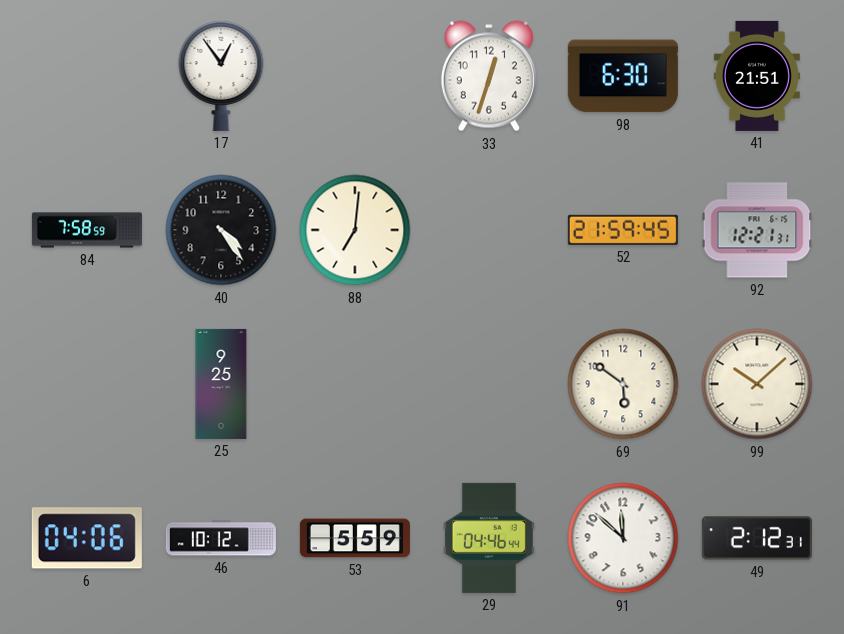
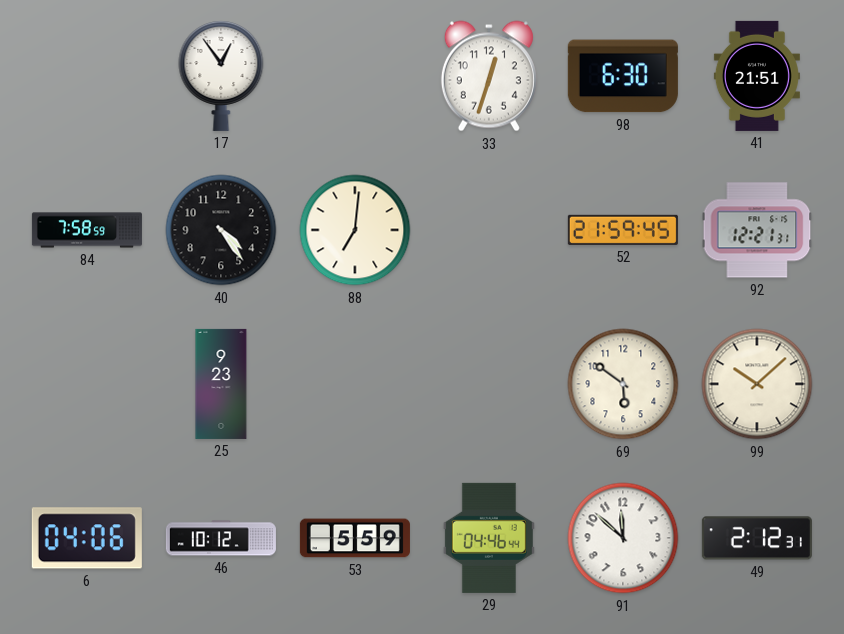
25: 9:25 -> 9:23
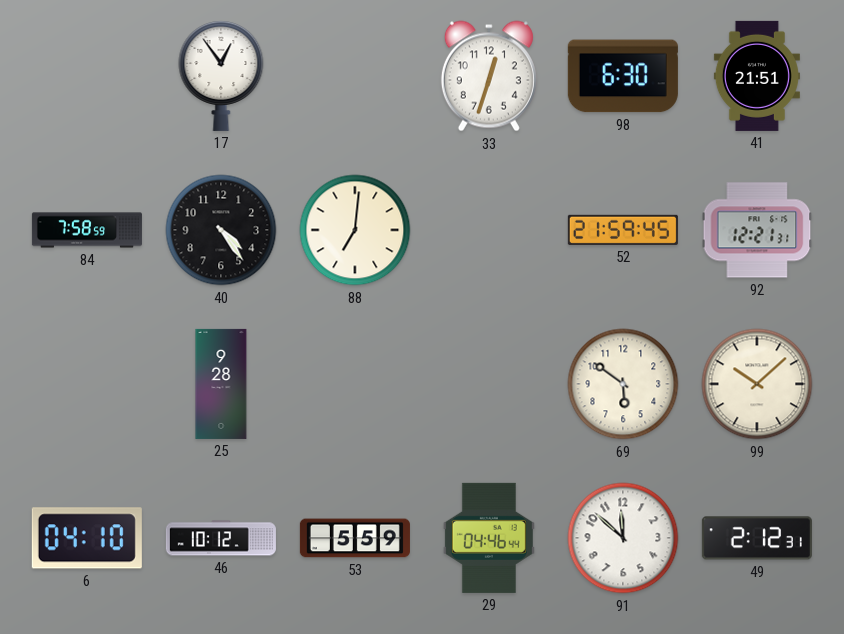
25: 9:23 -> 9:28
6: 04:06 -> 04:10
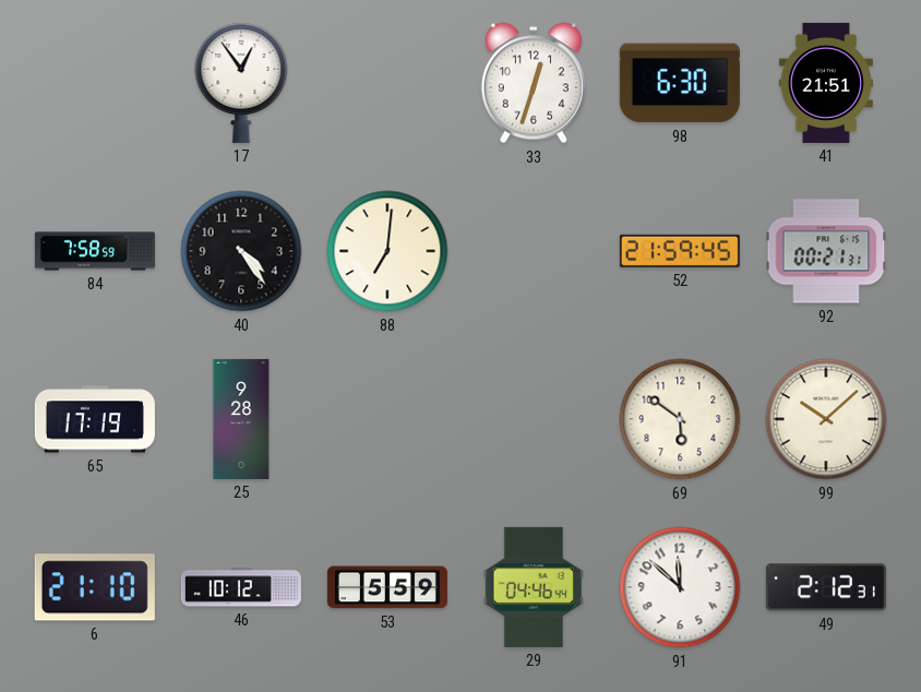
92: 12:21 -> 00:21
65: none -> 17:19
6: 04:10 -> 21:10
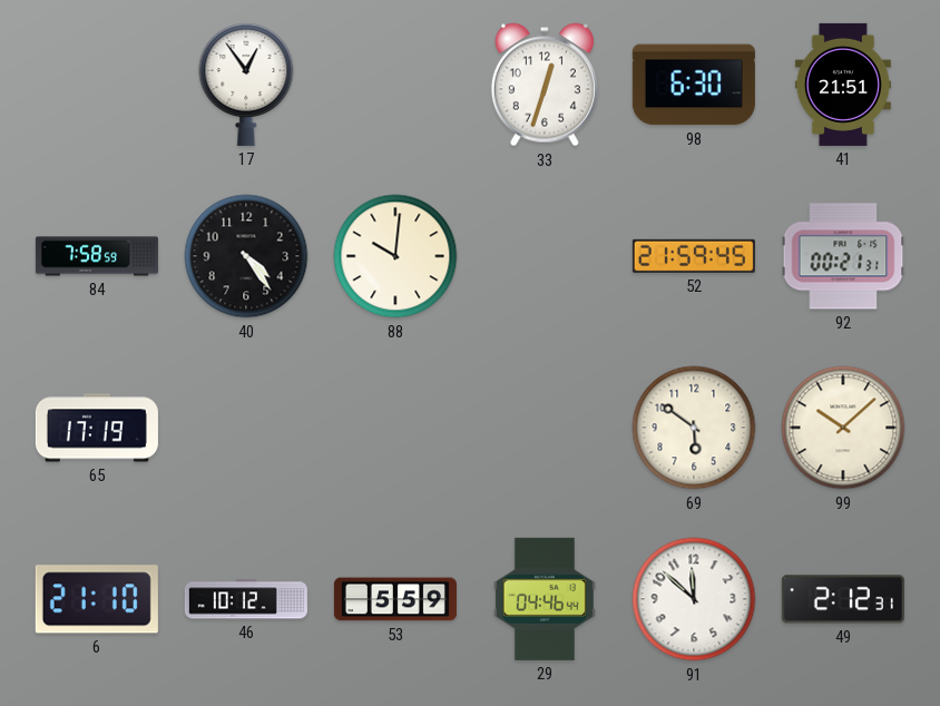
88: 7:01 -> 10:01
25: 9:28 -> none
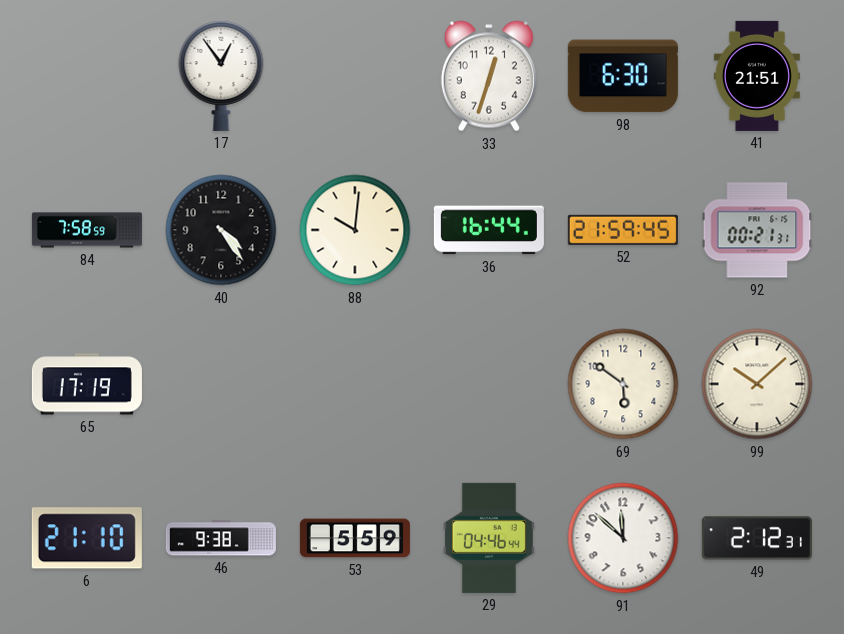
36: none -> 16:44
46: 10:12 -> 9:38
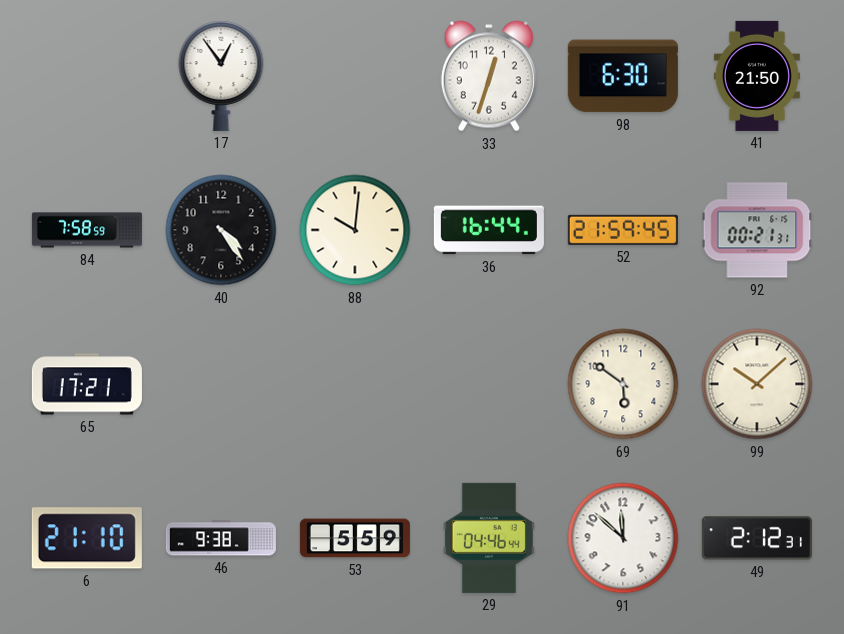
41: 21:51 -> 21:50
65: 17:19 -> 17:21
